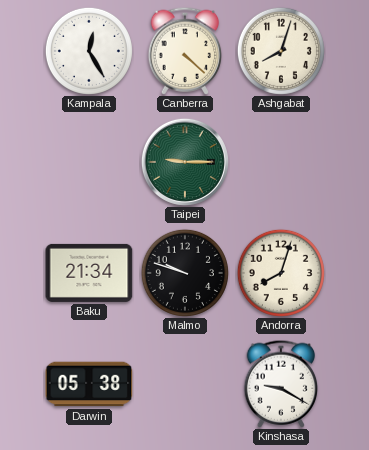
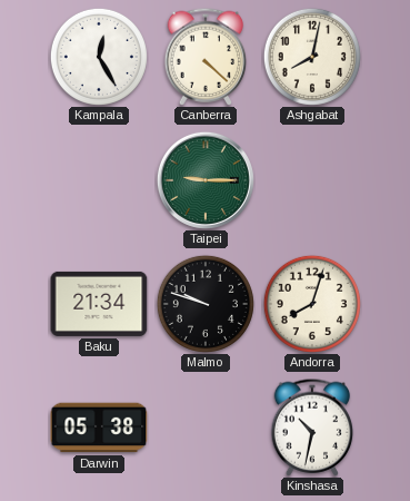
Ashgabat: 8:03 -> 8:02
Kinshasa: 9:20 -> 10:32
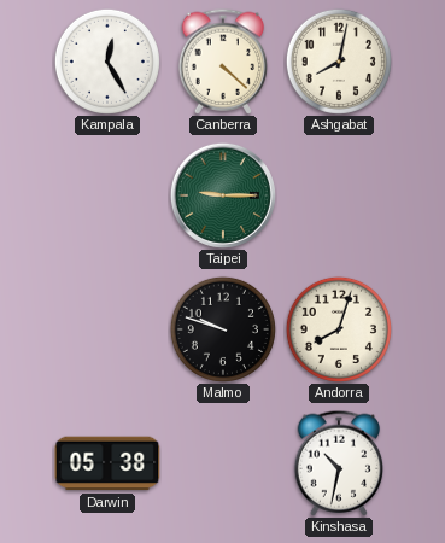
Baku: 21:34 -> none
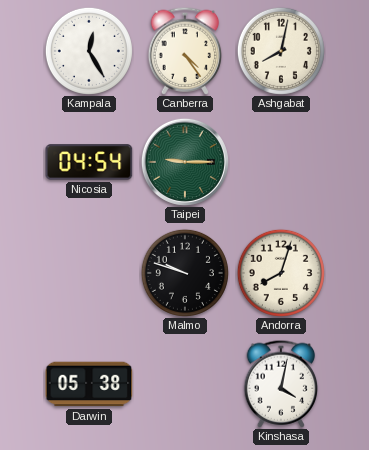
Canberra: 4:22 -> 4:24
Nicosia: none -> 04:54
Kinshasa: 10:32 -> 4:02
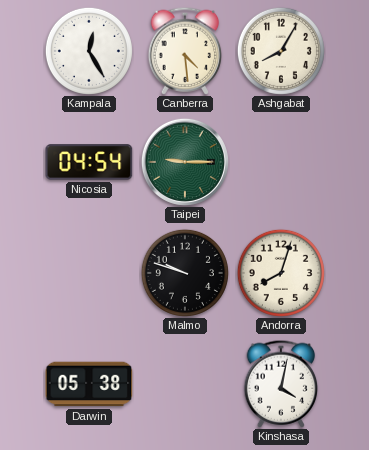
Canberra: 4:24 -> 4:29
Ashgabat: 8:02 -> 8:05
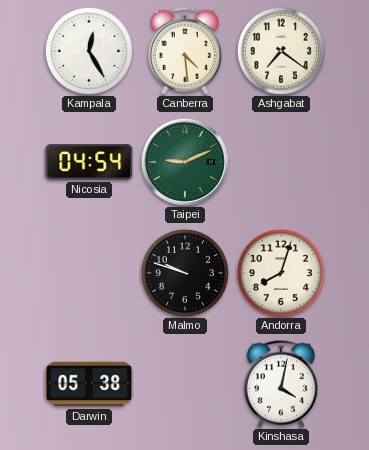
Ashgabat: 8:05 -> 7:21
Taipei: 9:15 -> 9:11
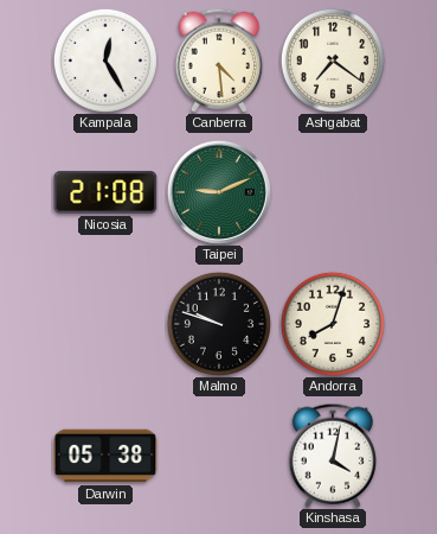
Nicosia: 04:54 -> 21:08
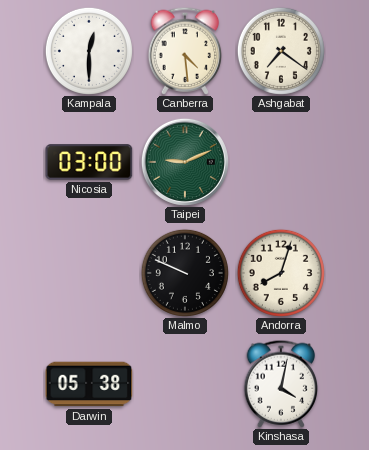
Kampala: 12:25 -> 12:30
Nicosia: 21:08 -> 03:00
Malmo: 9:48 -> 9:49
